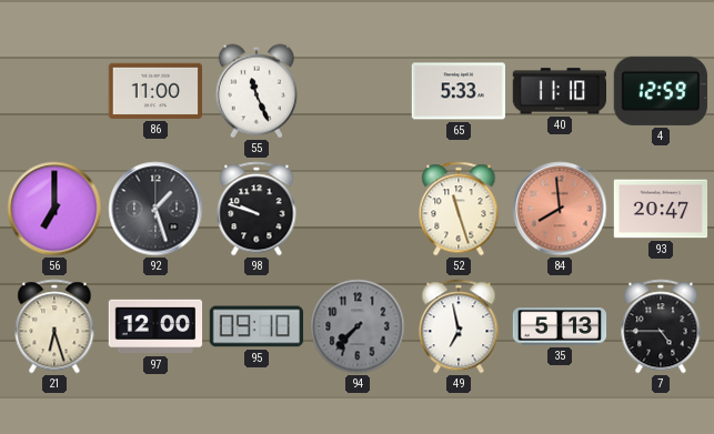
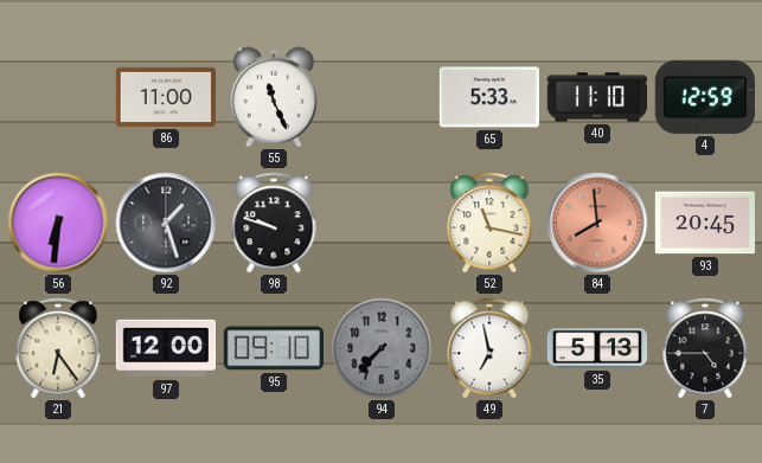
56: 7:00 -> 6:31
52: 11:27 -> 11:17
93: 20:47 -> 20:45
21: 6:27 -> 6:24
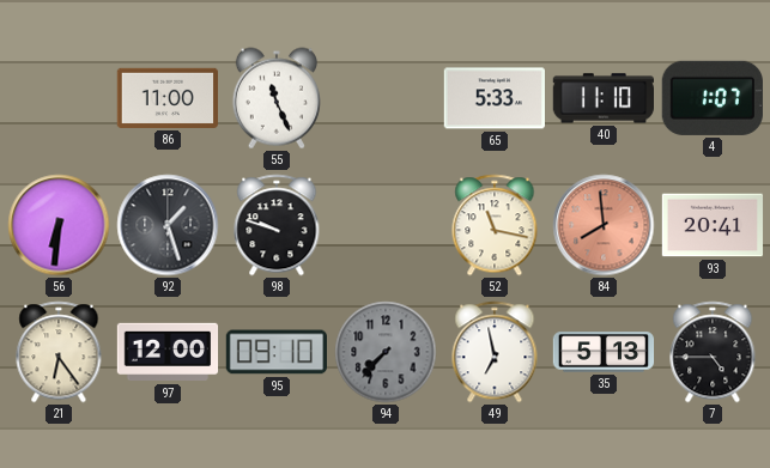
4: 12:59 -> 1:07
93: 20:45 -> 20:41
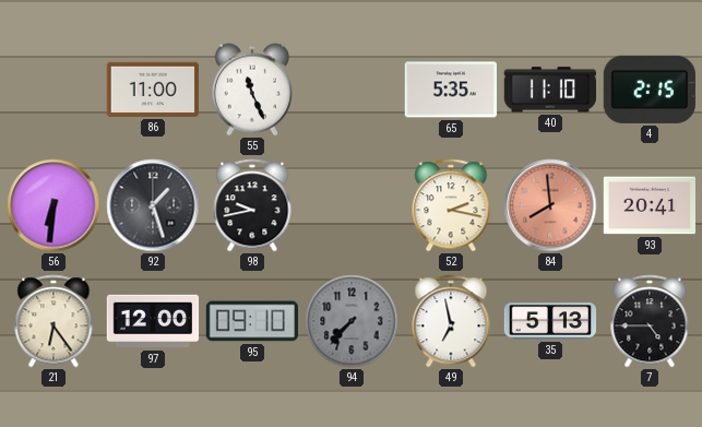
65: 5:33 -> 5:35
4: 1:07 -> 2:15
98: 9:48 -> 9:43
52: 11:17 -> 2:17
